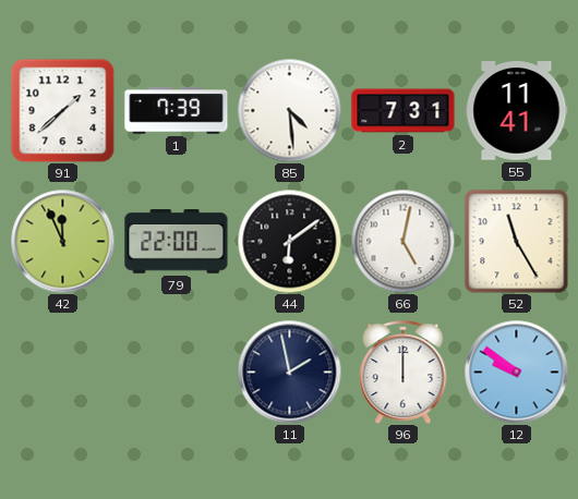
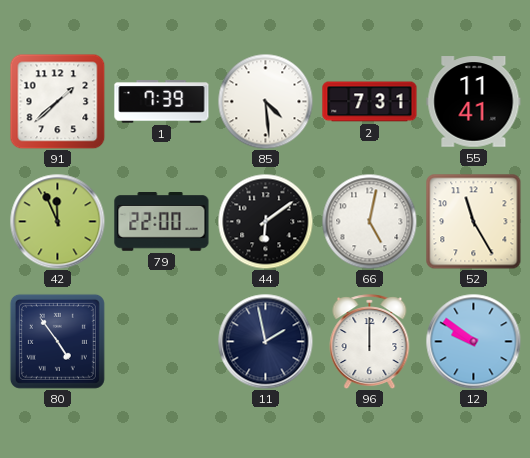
80: none -> 4:54
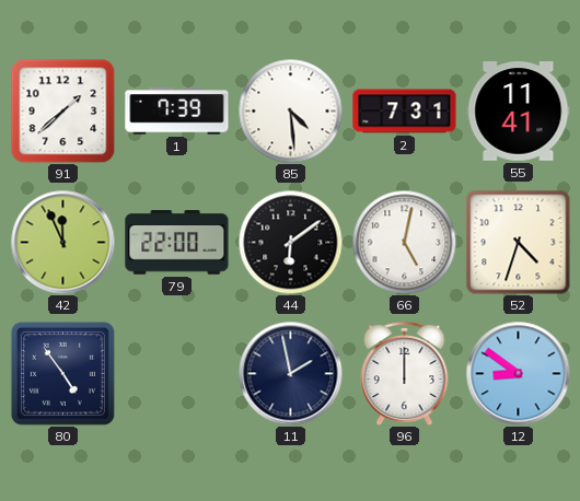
52: 11:25 -> 4:33
12: 9:51 -> 8:51
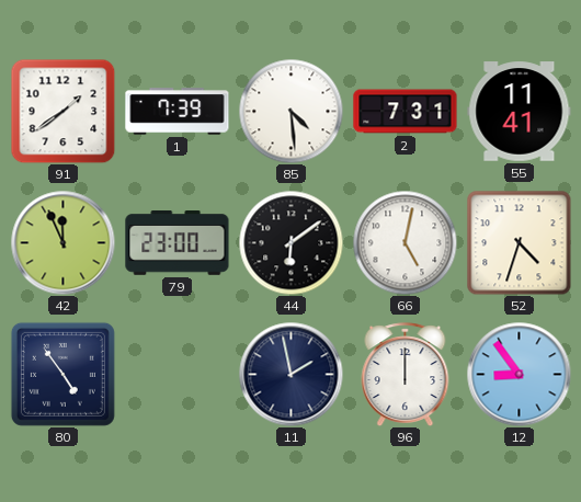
91: 1:38 -> 1:39
79: 22:00 -> 23:00
12: 8:51 -> 8:54
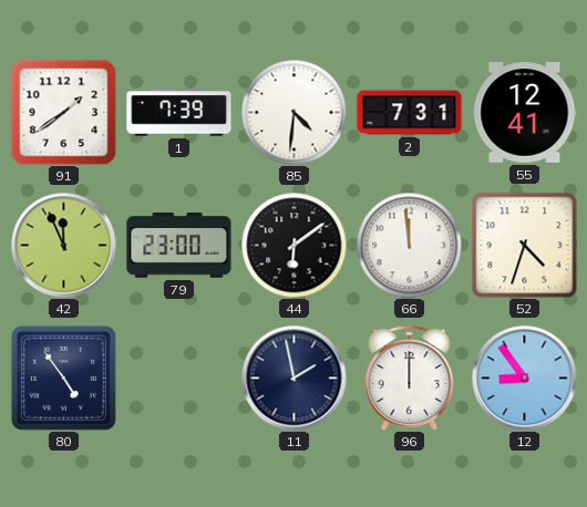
85: 4:29 -> 4:31
55: 11:41 -> 12:41
66: 5:02 -> 11:59
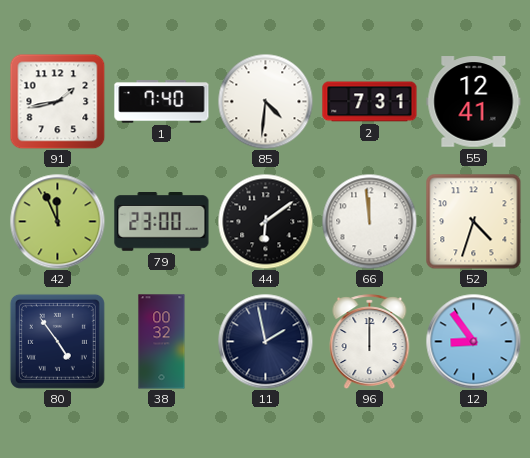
91: 1:39 -> 1:43
1: 7:39 -> 7:40
38: none -> 00:32
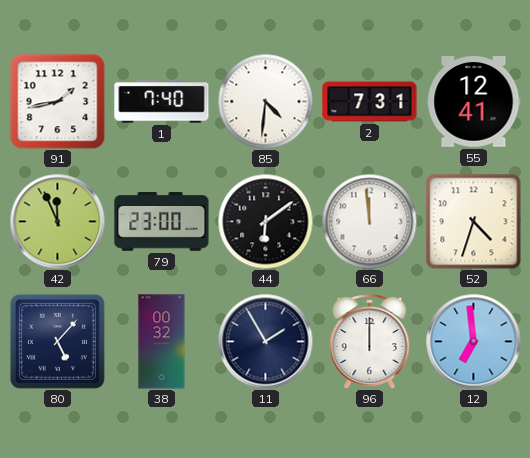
80: 4:54 -> 5:07
11: 1:58 -> 1:55
12: 8:54 -> 6:59
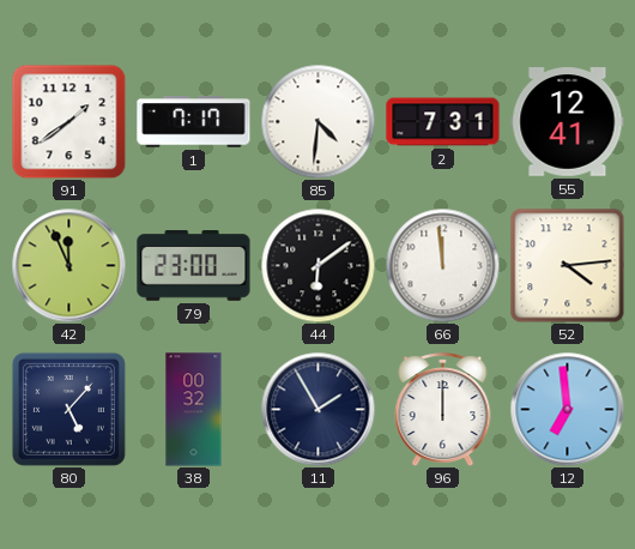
91: 1:43 -> 1:39
1: 7:40 -> 7:17
52: 4:33 -> 4:14
